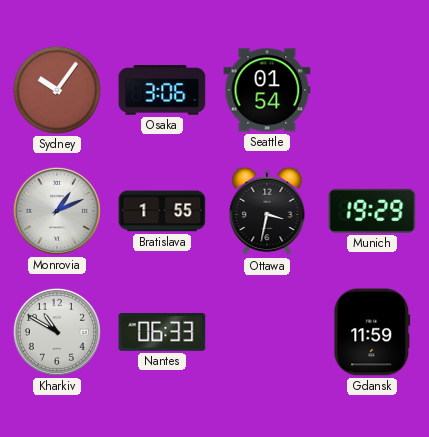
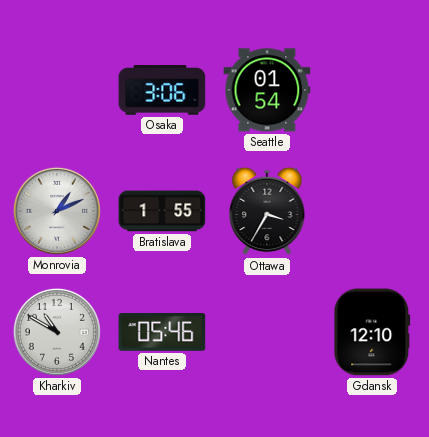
Sydney: 10:06 -> none
Ottawa: 3:32 -> 3:35
Munich: 19:29 -> none
Nantes: 06:33 -> 05:46
Gdansk: 11:59 -> 12:10
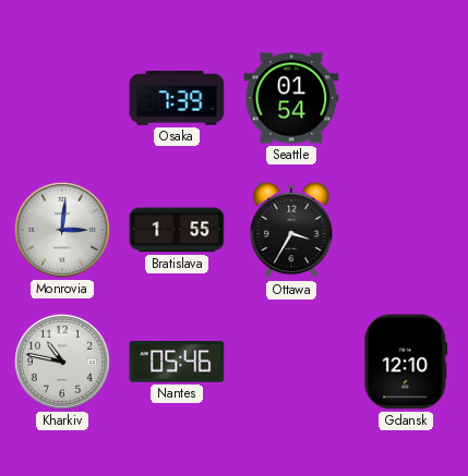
Osaka: 3:06 -> 7:39
Monrovia: 1:11 -> 3:01
Kharkiv: 10:50 -> 10:47
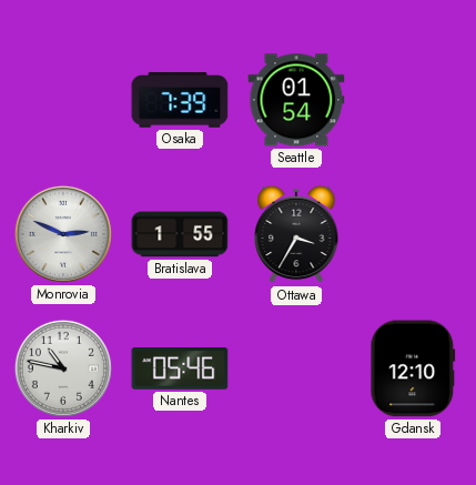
Monrovia: 3:01 -> 2:49
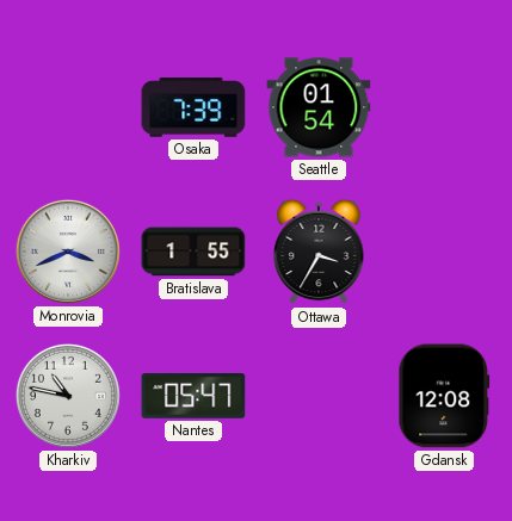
Monrovia: 2:49 -> 3:41
Nantes: 05:46 -> 05:47
Gdansk: 12:10 -> 12:08
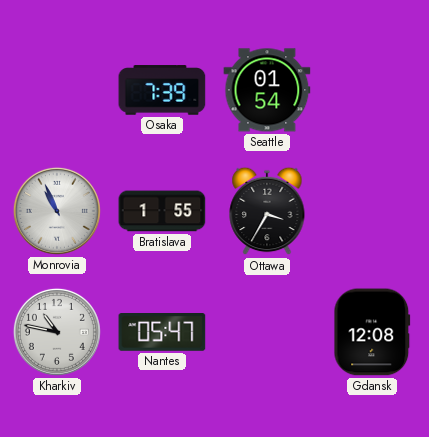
Monrovia: 3:41 -> 10:56
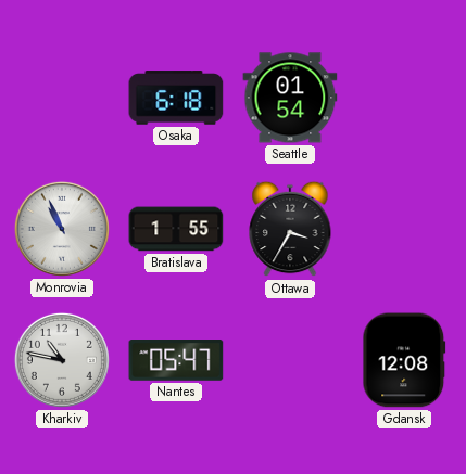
Osaka: 7:39 -> 6:18
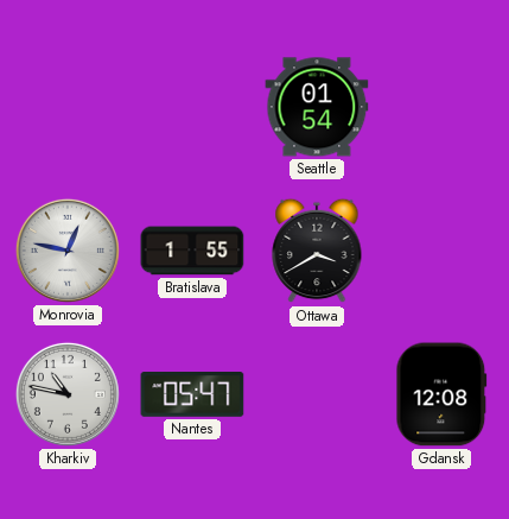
Osaka: 6:18 -> none
Monrovia: 10:56 -> 12:47
Ottawa: 3:35 -> 3:40
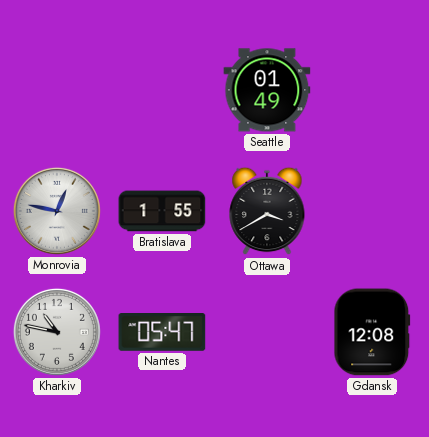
Seattle: 01:54 -> 01:49
